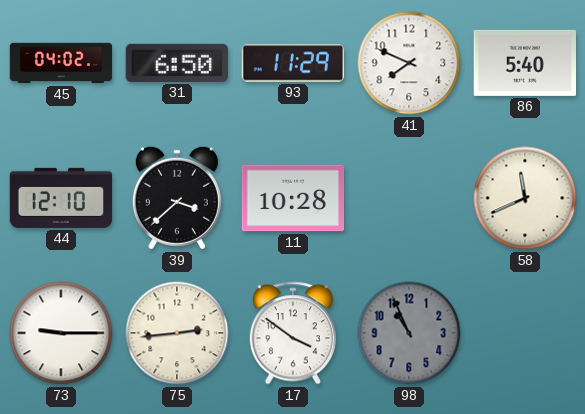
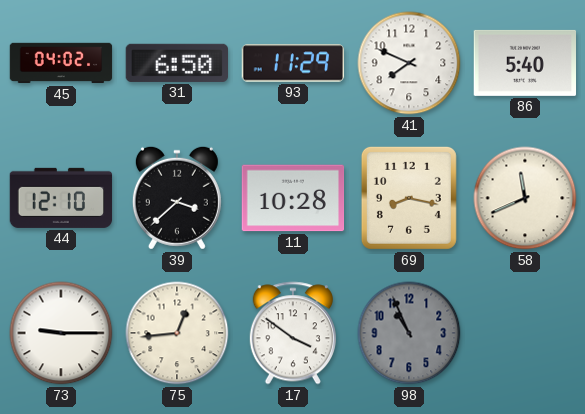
69: none -> 8:17
75: 2:44 -> 12:44
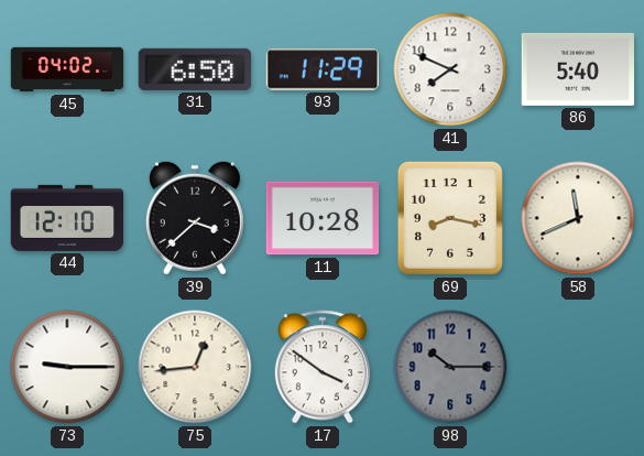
98: 10:56 -> 10:15
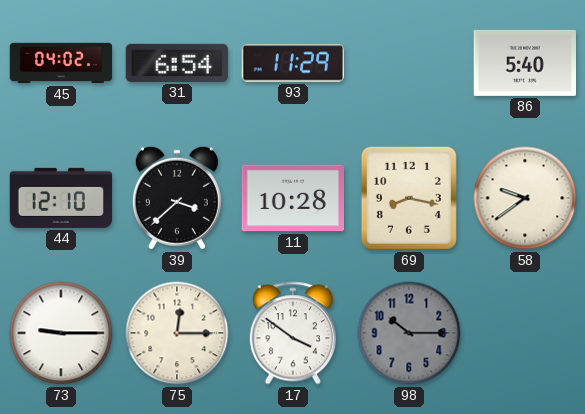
31: 6:50 -> 6:54
41: 7:49 -> none
58: 11:41 -> 9:39
75: 12:44 -> 12:15
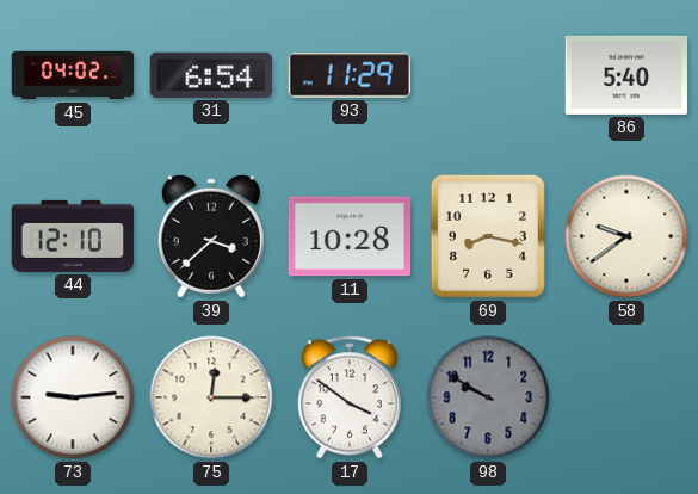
73: 9:15 -> 9:14
98: 10:15 -> 9:50
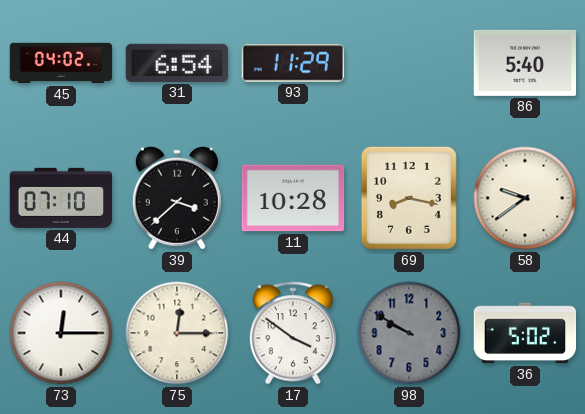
44: 12:10 -> 07:10
73: 9:14 -> 12:15
36: none -> 5:02
